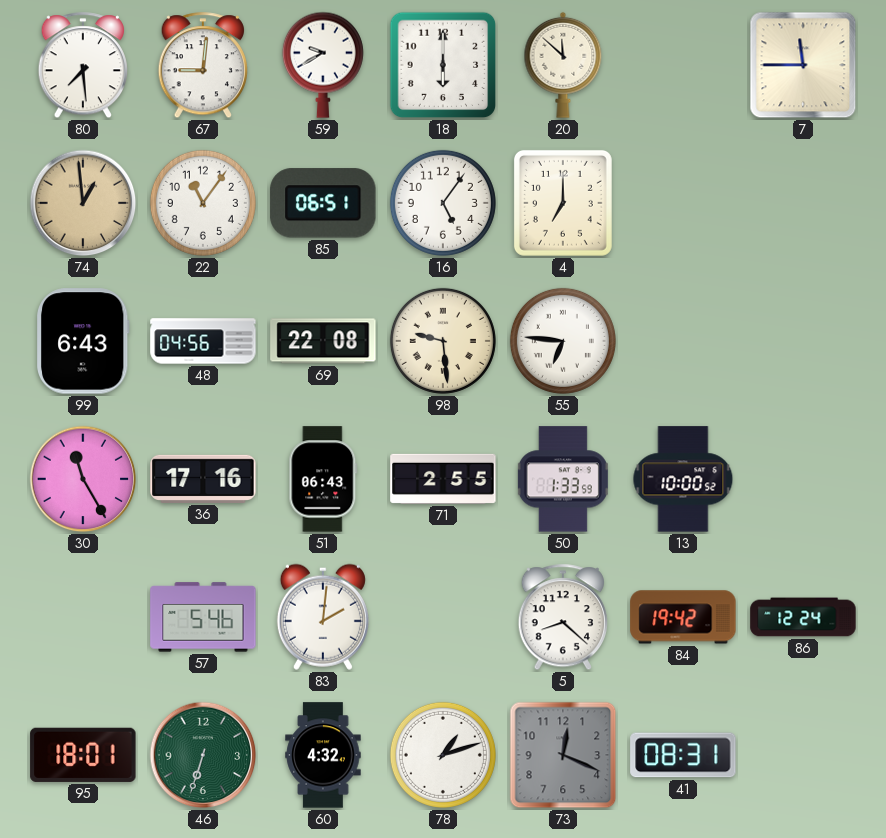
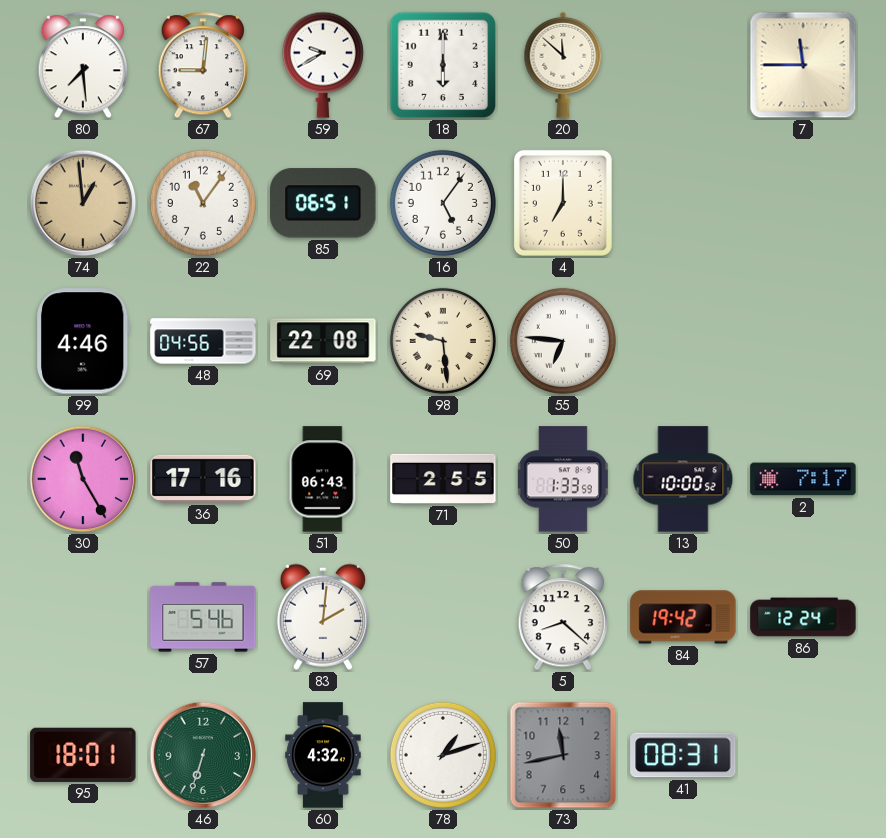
99: 6:43 -> 4:46
2: none -> 7:17
73: 12:19 -> 11:43
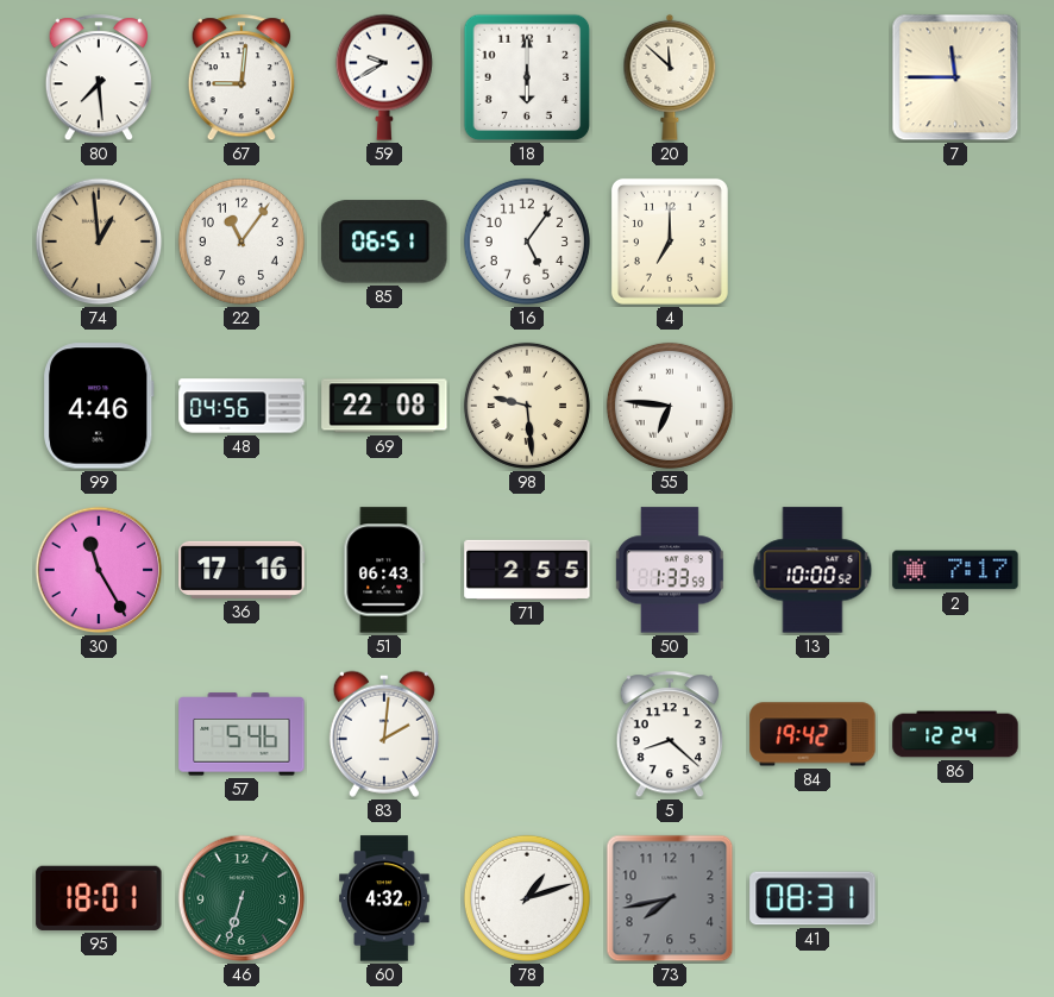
73: 11:43 -> 7:43
